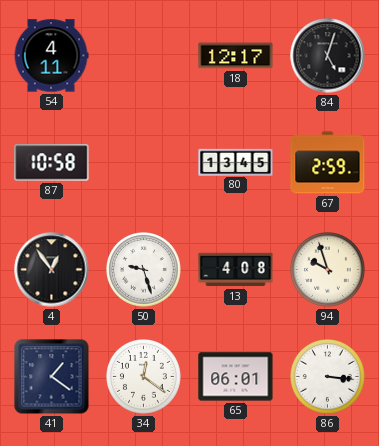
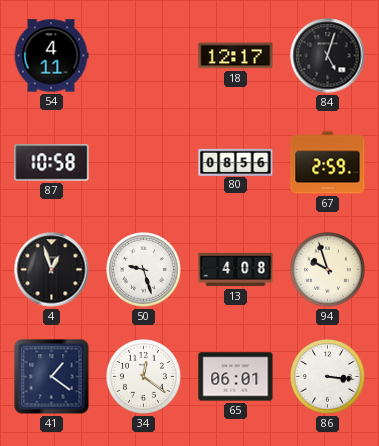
80: 13:45 -> 08:56
4: 12:54 -> 12:57
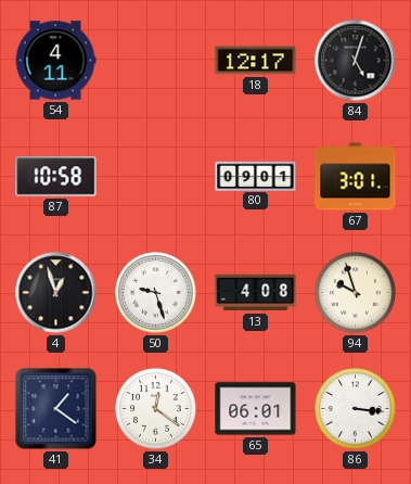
80: 08:56 -> 09:01
67: 2:59 -> 3:01
